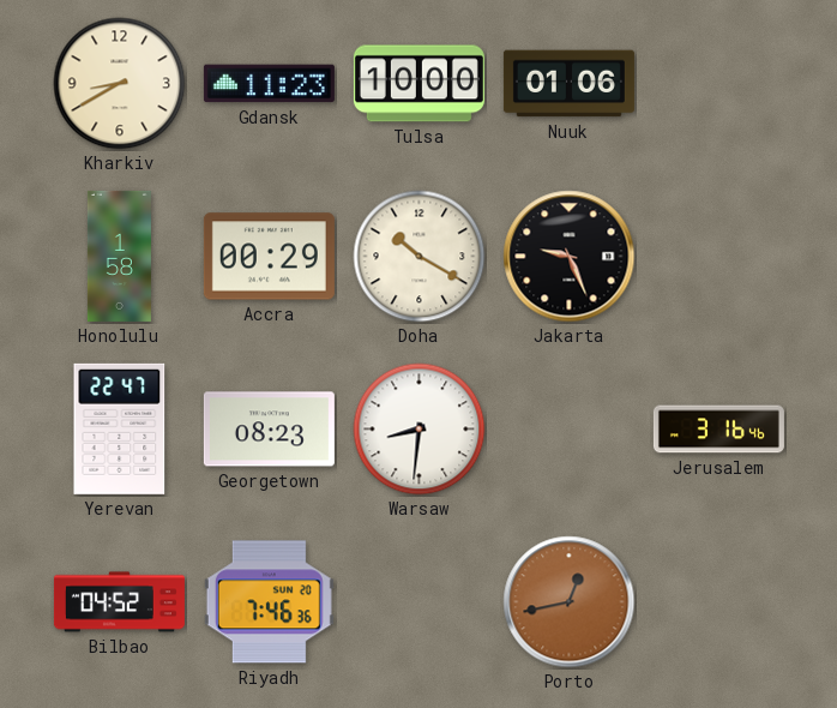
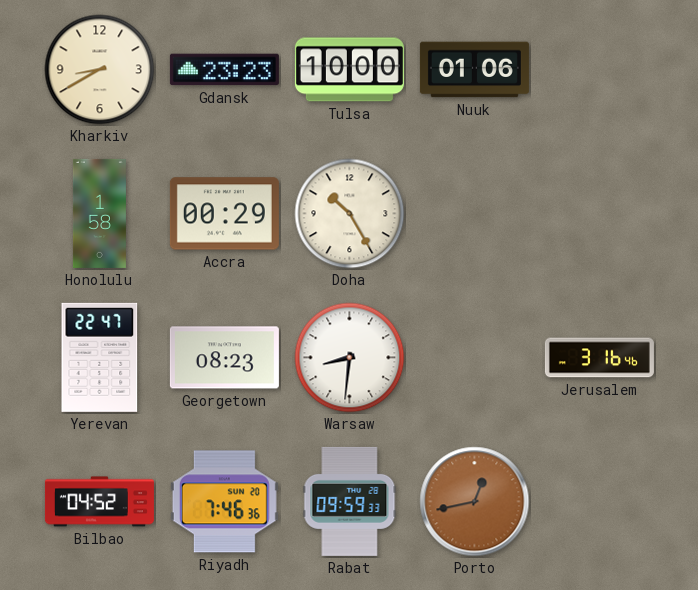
Gdansk: 11:23 -> 23:23
Doha: 10:20 -> 10:25
Jakarta: 9:26 -> none
Rabat: none -> 09:59
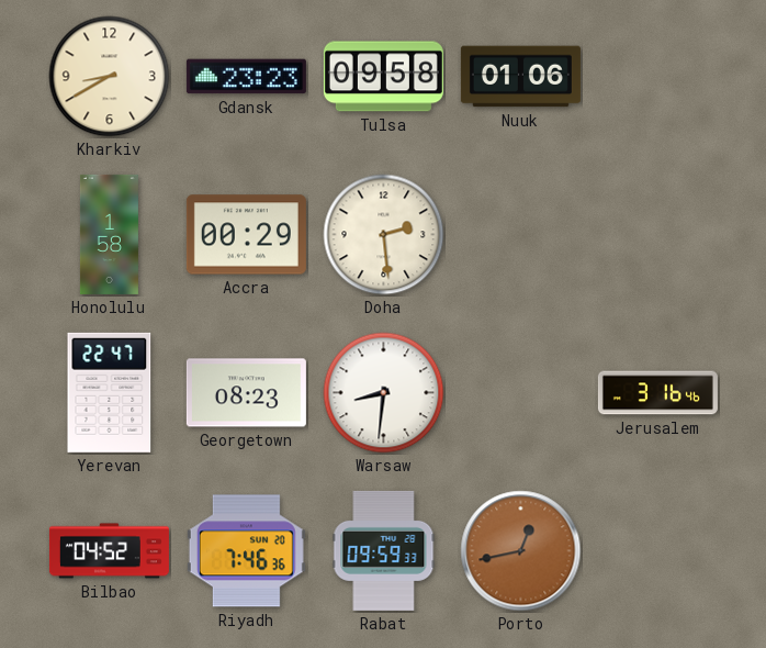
Tulsa: 10:00 -> 09:58
Doha: 10:25 -> 2:29
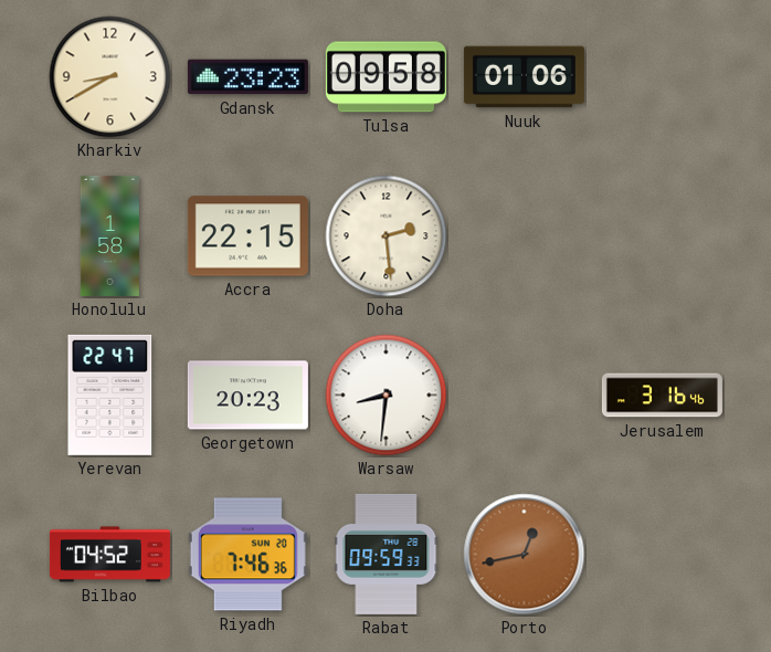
Accra: 00:29 -> 22:15
Georgetown: 08:23 -> 20:23
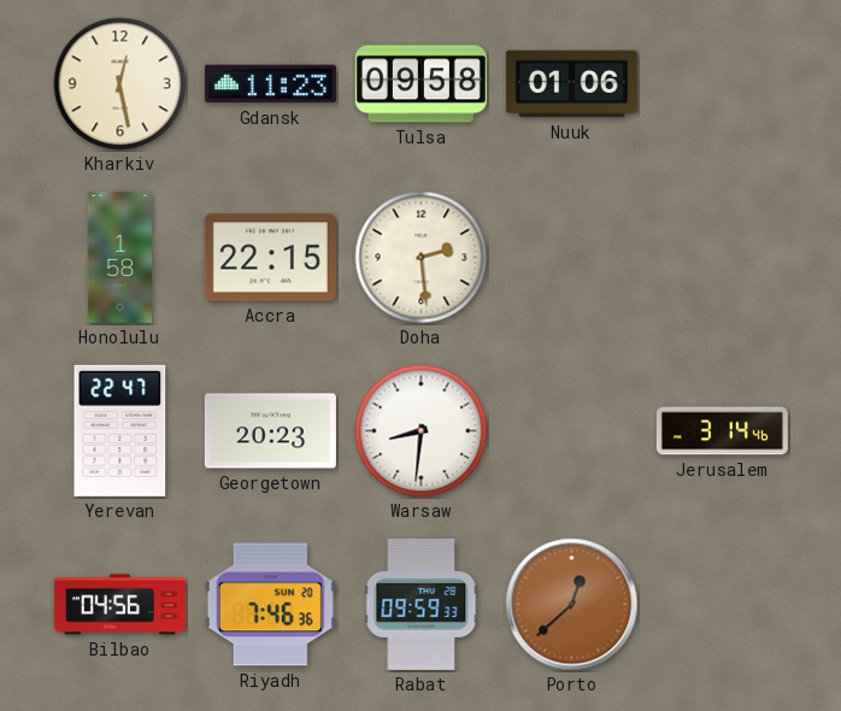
Kharkiv: 8:40 -> 12:28
Gdansk: 23:23 -> 11:23
Jerusalem: 3:16 -> 3:14
Bilbao: 04:52 -> 04:56
Porto: 12:43 -> 12:38
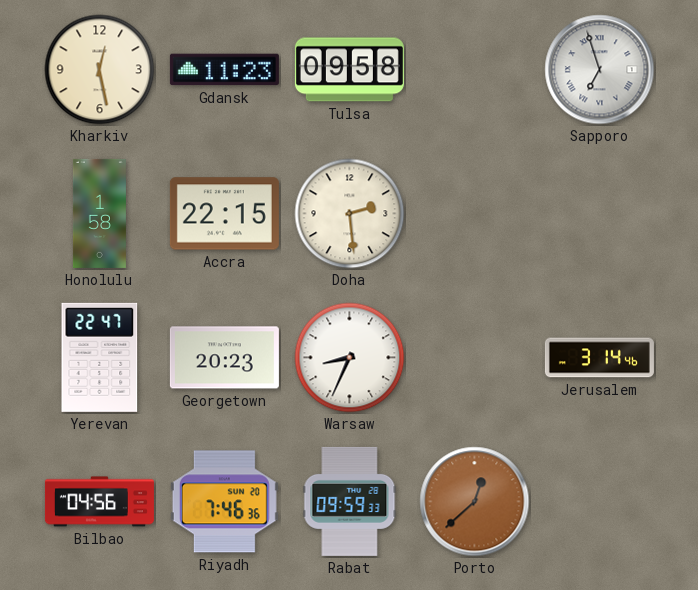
Nuuk: 01:06 -> none
Sapporo: none -> 6:57
Warsaw: 8:31 -> 8:34
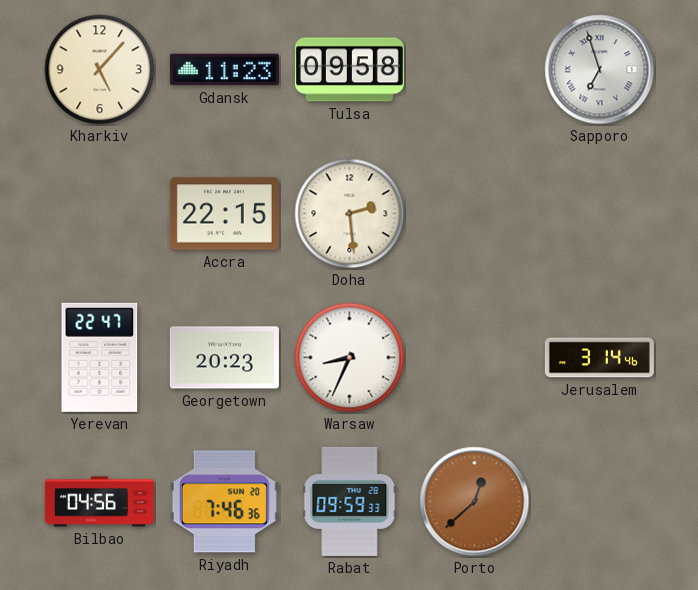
Kharkiv: 12:28 -> 5:07
Honolulu: 1:58 -> none
